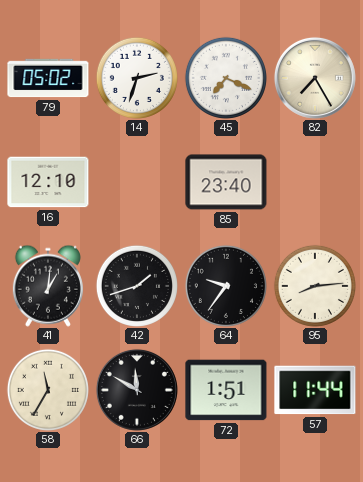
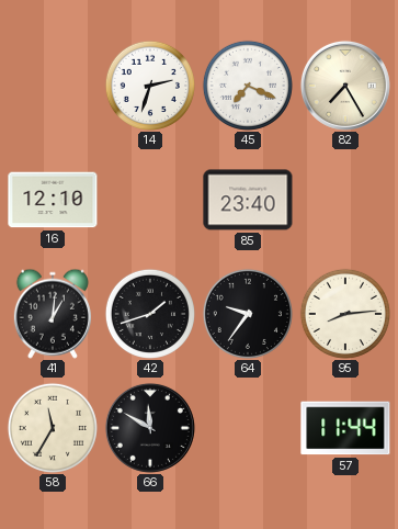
79: 05:02 -> none
72: 1:51 -> none
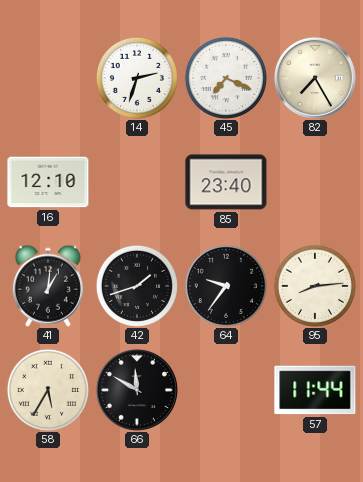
58: 11:35 -> 5:35
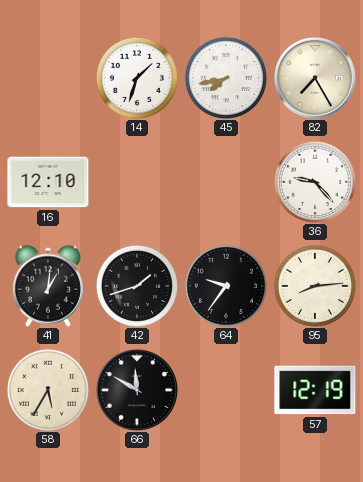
14: 2:33 -> 1:33
45: 7:19 -> 7:43
85: 23:40 -> none
36: none -> 9:23
57: 11:44 -> 12:19
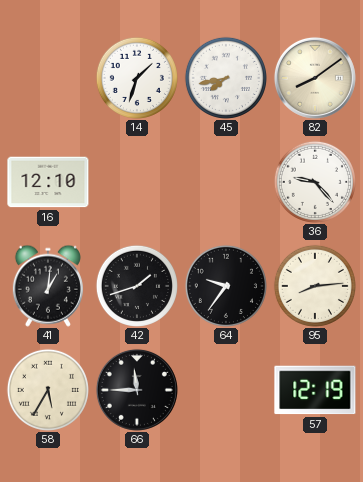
82: 7:25 -> 8:09
66: 11:50 -> 11:45
